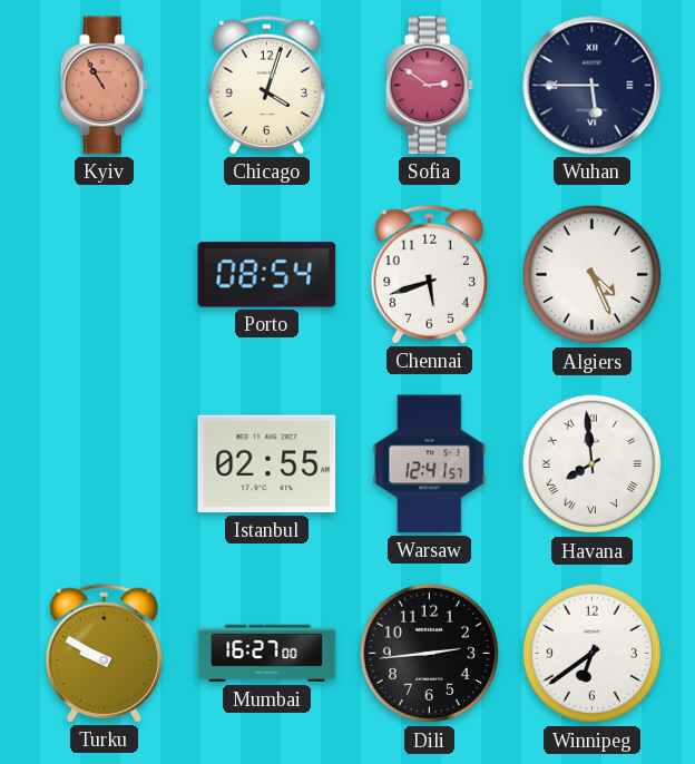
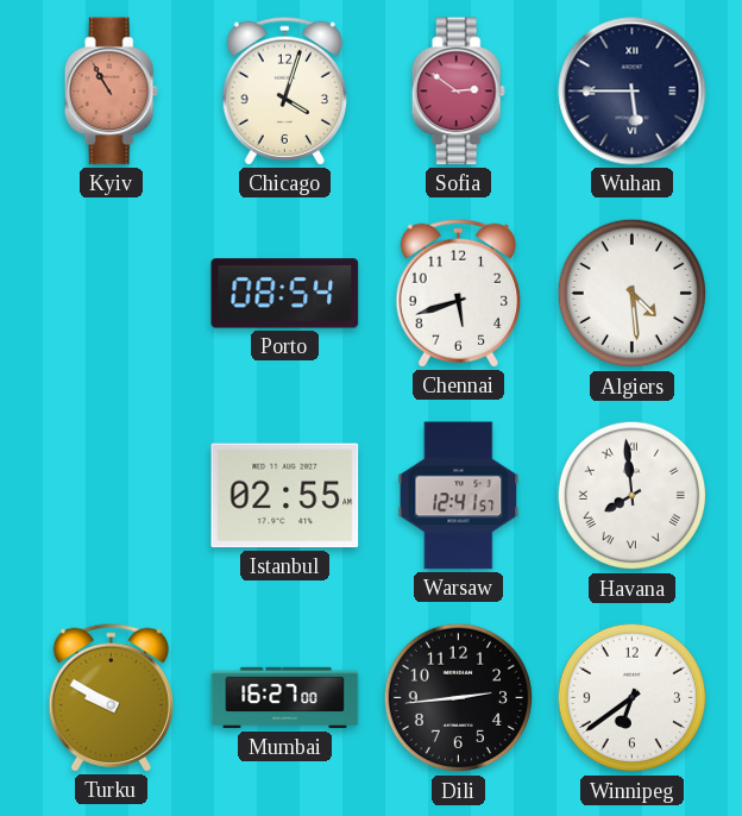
Algiers: 4:26 -> 4:29
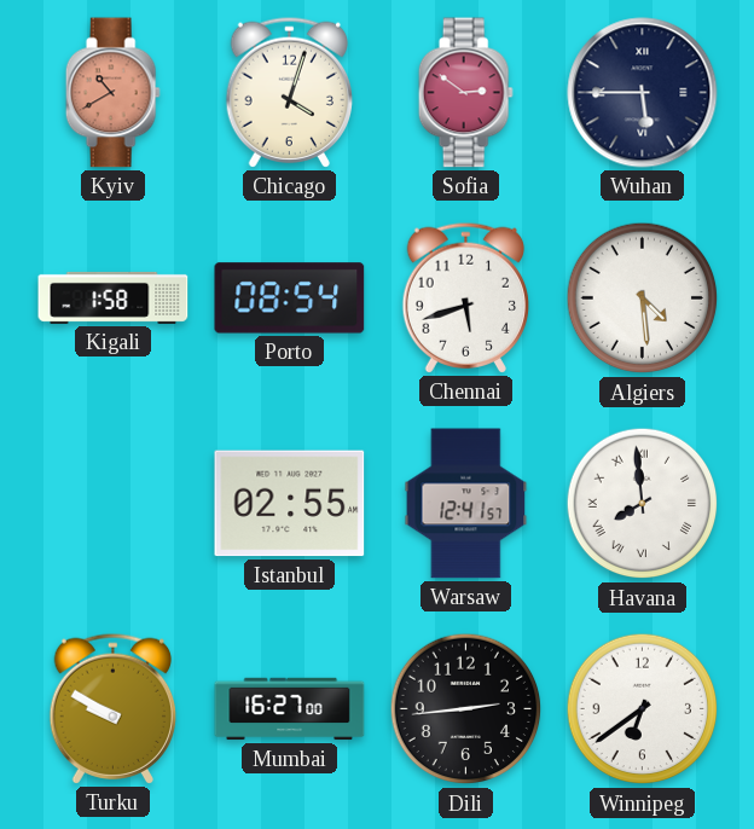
Kyiv: 10:55 -> 10:40
Kigali: none -> 1:58
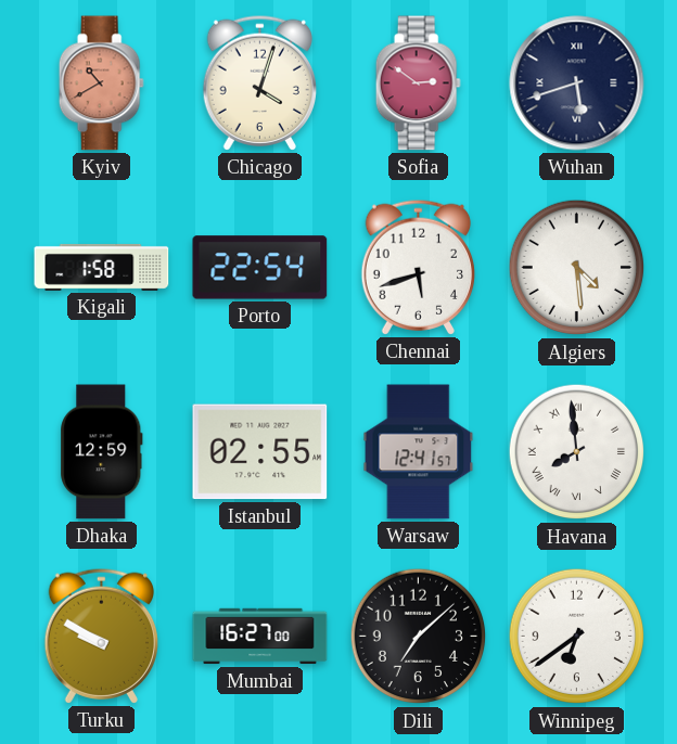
Wuhan: 5:45 -> 5:42
Porto: 08:54 -> 22:54
Dhaka: none -> 12:59
Dili: 2:44 -> 7:08
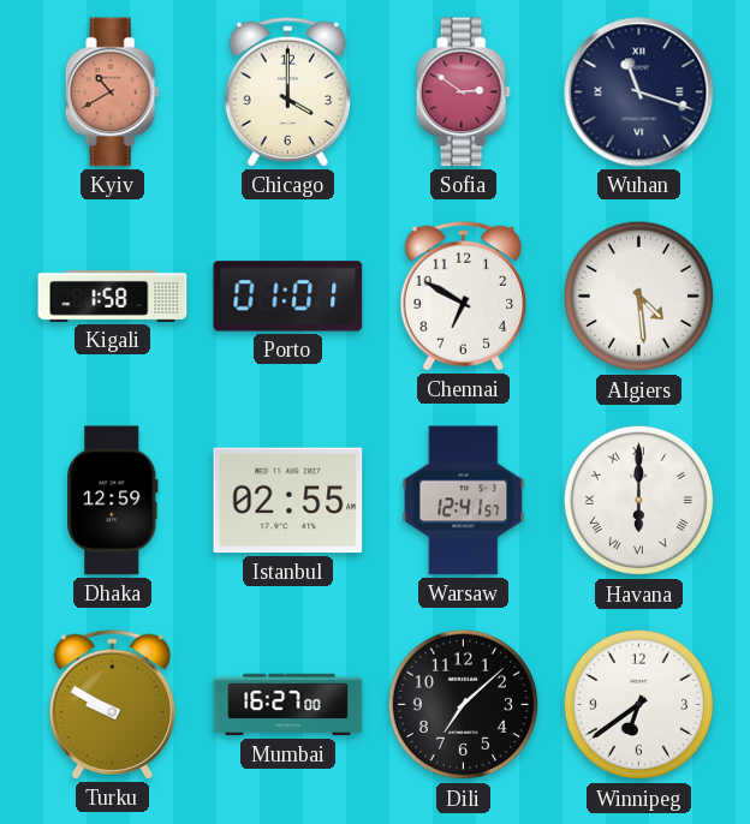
Chicago: 4:03 -> 4:00
Wuhan: 5:42 -> 11:18
Porto: 22:54 -> 01:01
Chennai: 5:42 -> 6:50
Havana: 7:59 -> 6:00
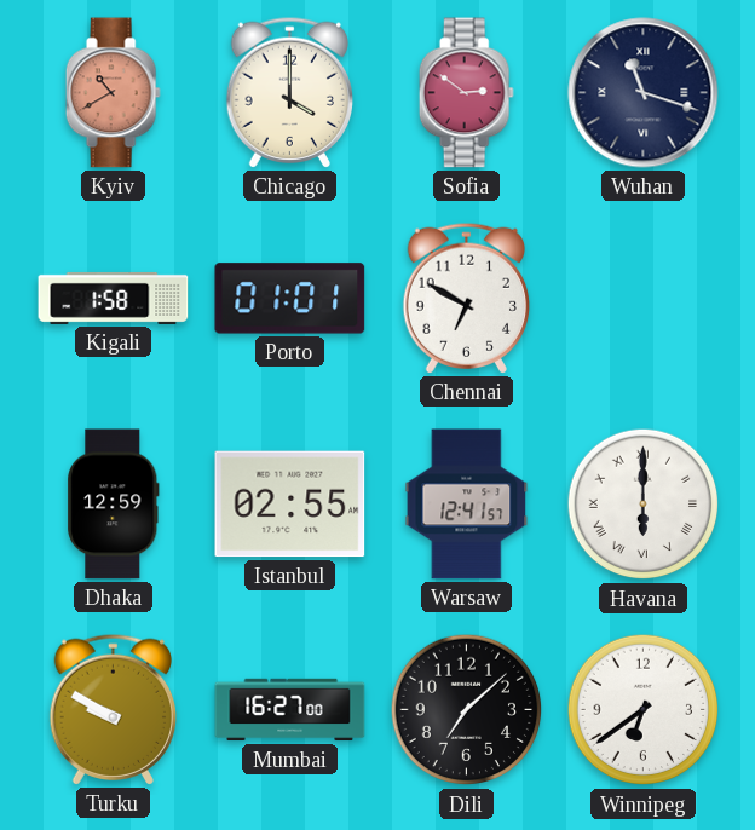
Algiers: 4:29 -> none
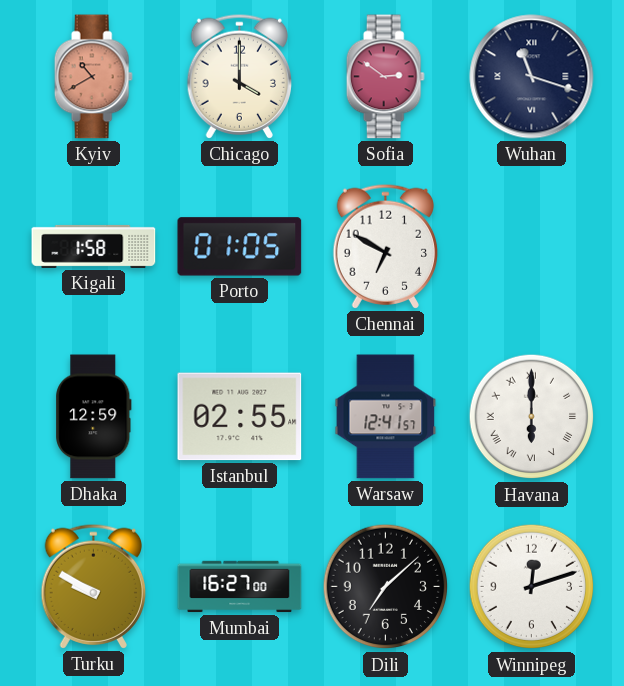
Porto: 01:01 -> 01:05
Winnipeg: 6:39 -> 12:12
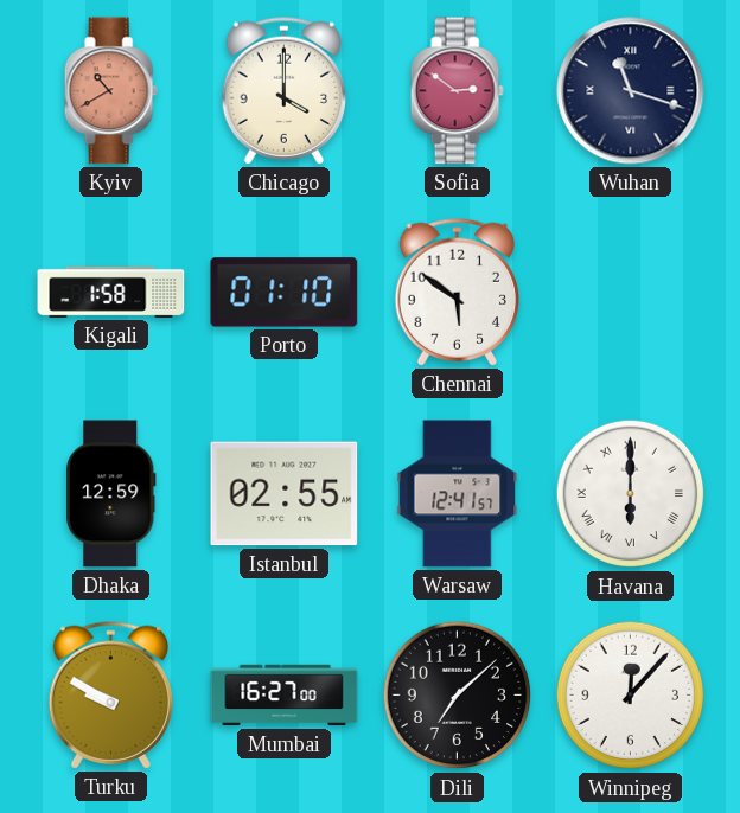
Porto: 01:05 -> 01:10
Chennai: 6:50 -> 5:51
Winnipeg: 12:12 -> 12:07
